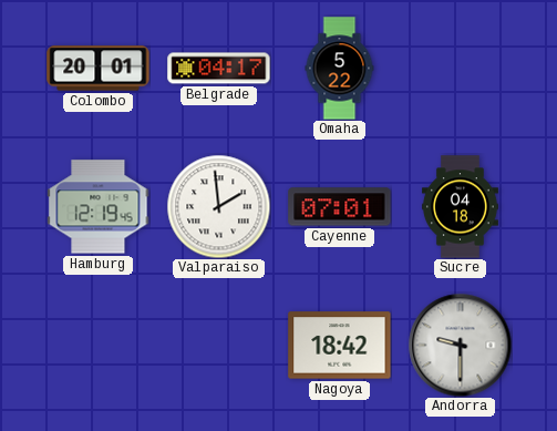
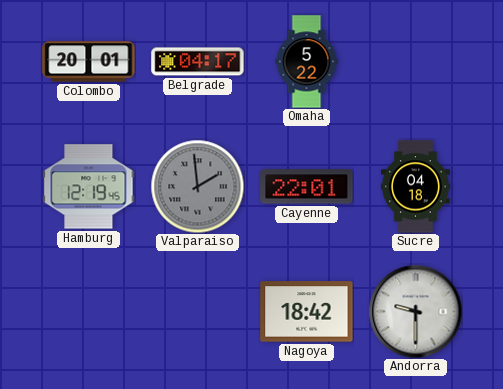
Valparaiso dial: white -> grey
Cayenne: 07:01 -> 22:01
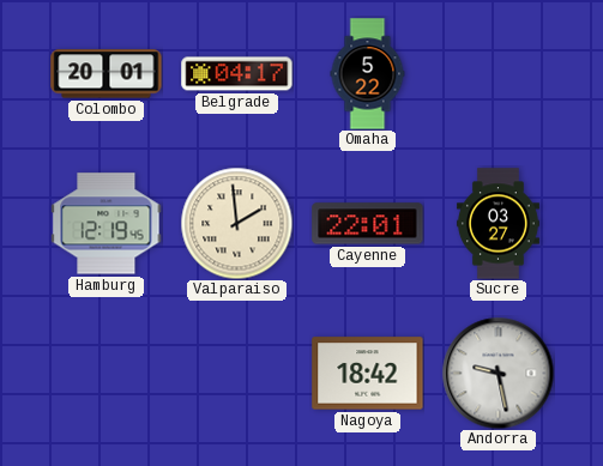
Valparaiso dial: grey -> cream
Sucre: 04:18 -> 03:27
Andorra: 9:30 -> 9:28
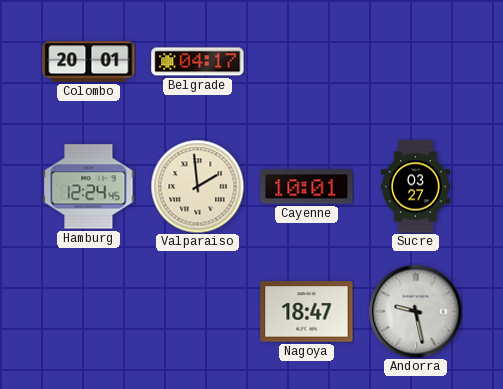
Omaha: 5:22 -> none
Hamburg: 12:19 -> 12:24
Cayenne: 22:01 -> 10:01
Nagoya: 18:42 -> 18:47
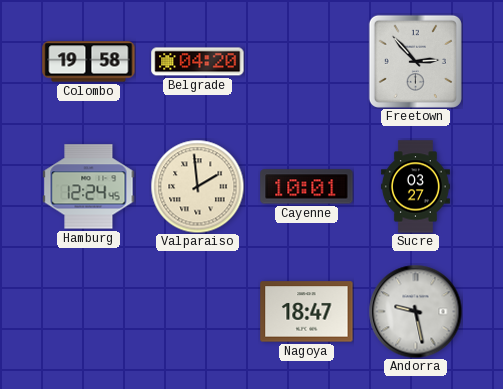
Colombo: 20:01 -> 19:58
Belgrade: 04:17 -> 04:20
Freetown: none -> 2:53
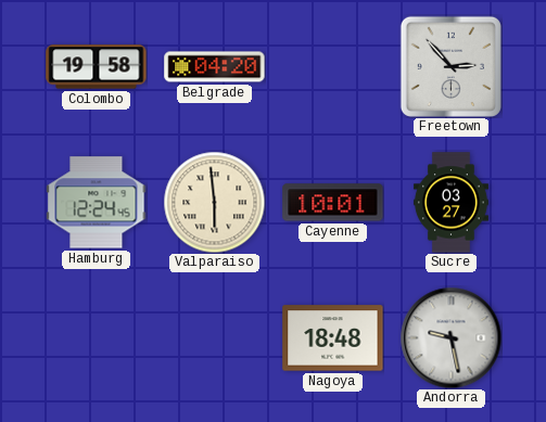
Valparaiso: 1:59 -> 5:59
Nagoya: 18:47 -> 18:48
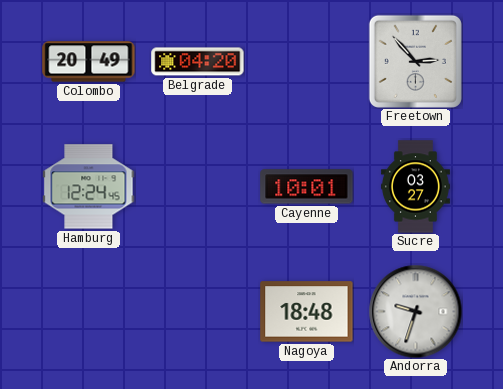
Colombo: 19:58 -> 20:49
Valparaiso: 5:59 -> none
Andorra: 9:28 -> 9:33
